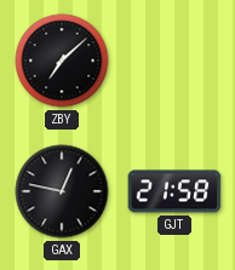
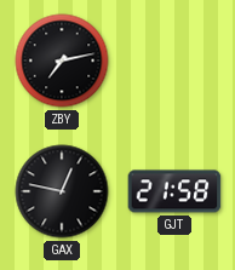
ZBY: 7:08 -> 7:13
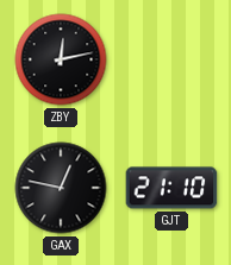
ZBY: 7:13 -> 12:13
GJT: 21:58 -> 21:10
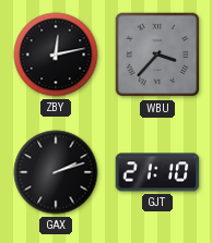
WBU: none -> 3:37
GAX: 12:47 -> 2:12
